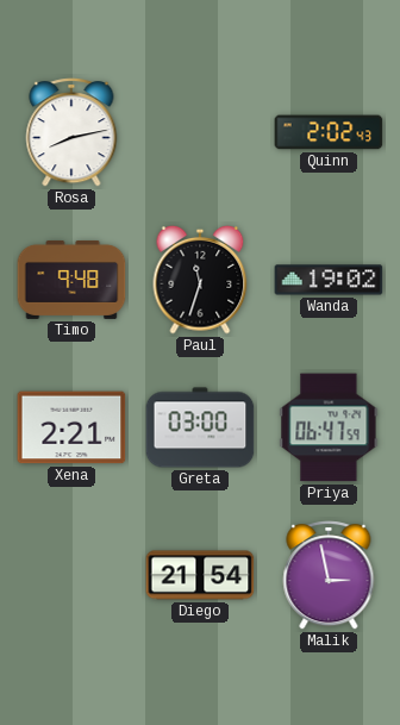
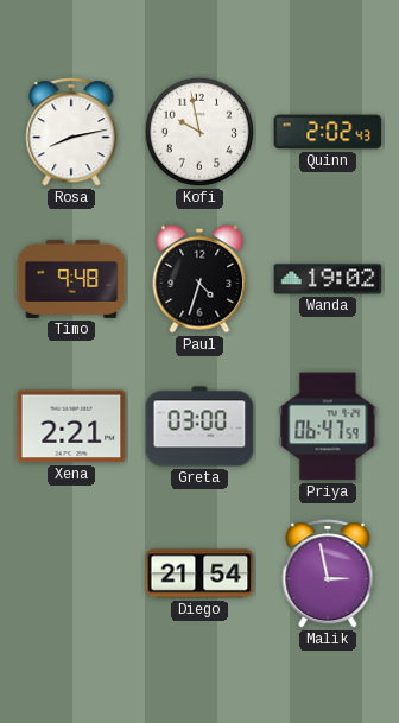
Kofi: none -> 9:58
Paul: 11:33 -> 4:33
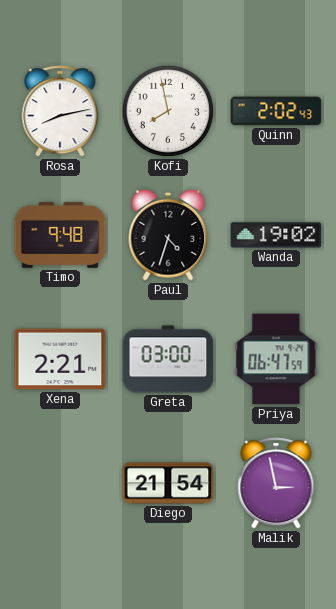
Kofi: 9:58 -> 7:58
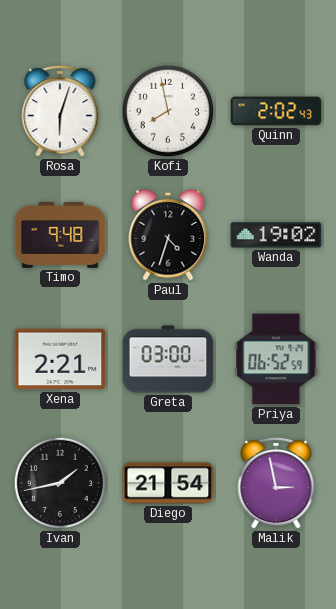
Rosa: 8:13 -> 6:03
Priya: 06:47 -> 06:52
Ivan: none -> 1:43
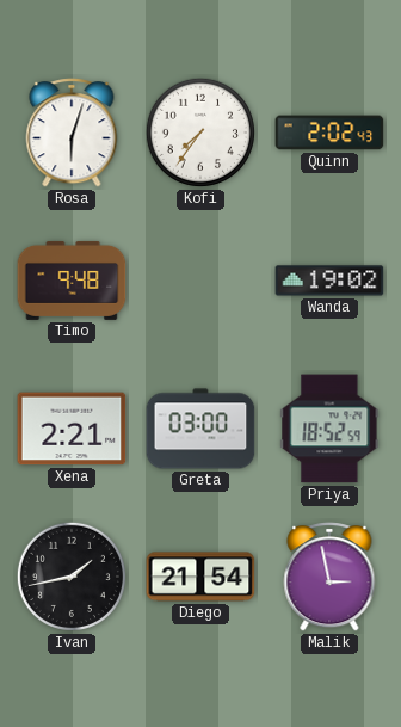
Kofi: 7:58 -> 7:36
Paul: 4:33 -> none
Priya: 06:52 -> 18:52
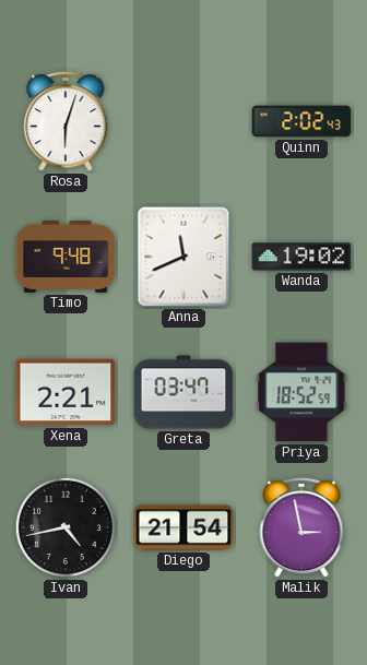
Kofi: 7:36 -> none
Anna: none -> 11:41
Greta: 03:00 -> 03:47
Ivan: 1:43 -> 4:43
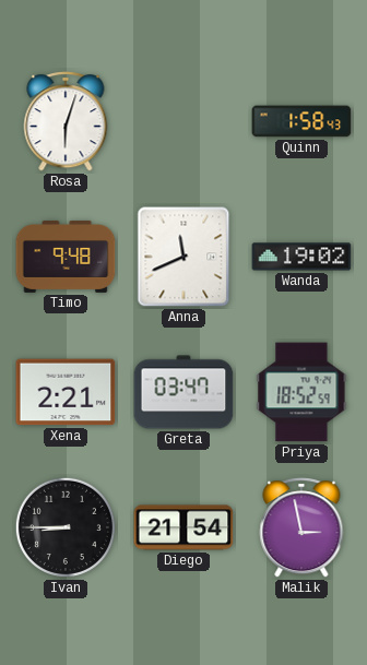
Quinn: 2:02 -> 1:58
Ivan: 4:43 -> 8:45
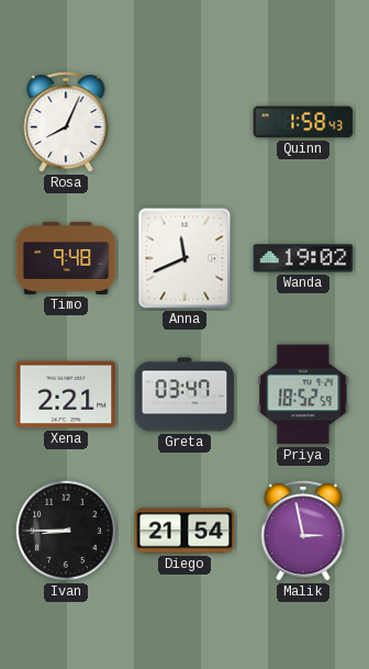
Rosa: 6:03 -> 8:04
